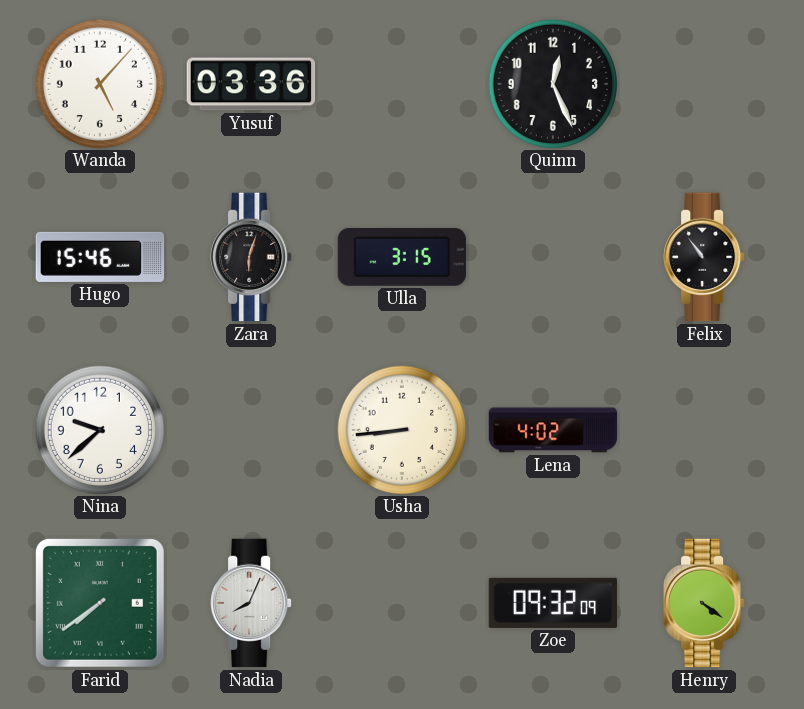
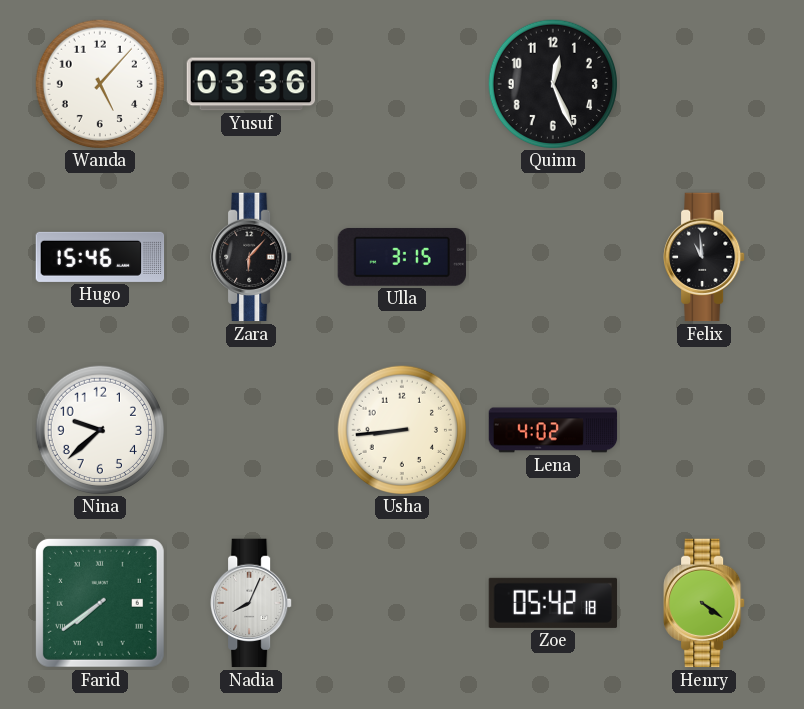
Zara: 6:03 -> 6:07
Felix: 10:54 -> 10:59
Zoe: 09:32 -> 05:42
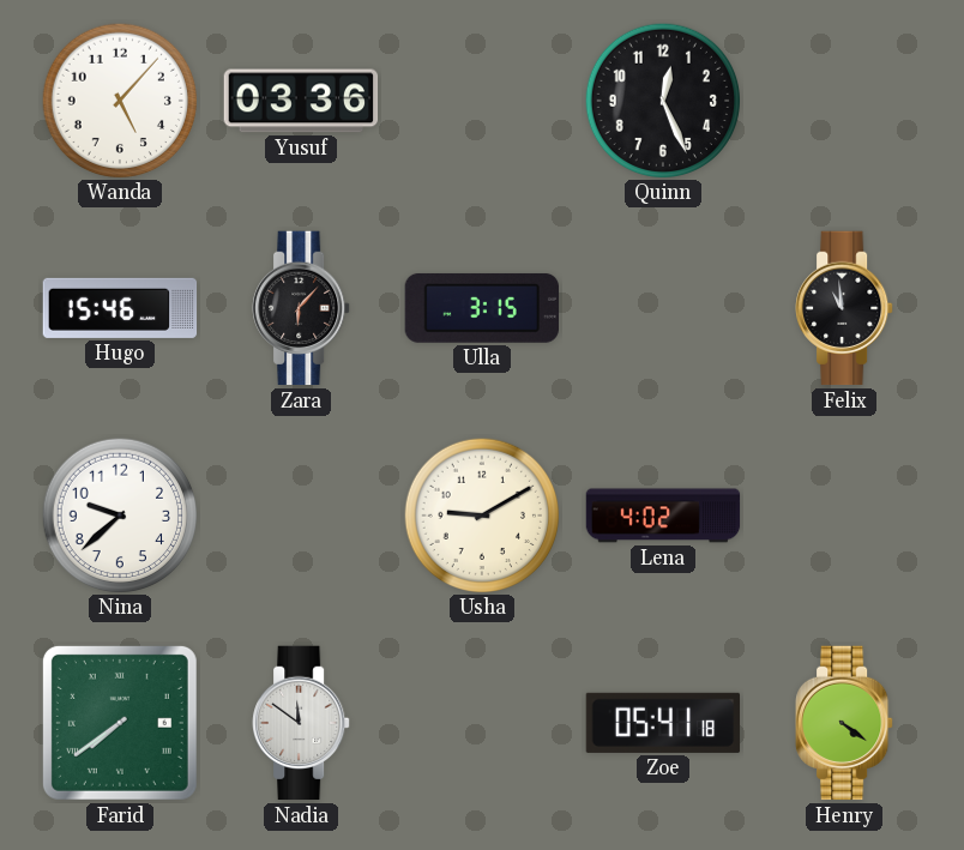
Usha: 8:44 -> 9:10
Nadia: 8:04 -> 11:51
Zoe: 05:42 -> 05:41
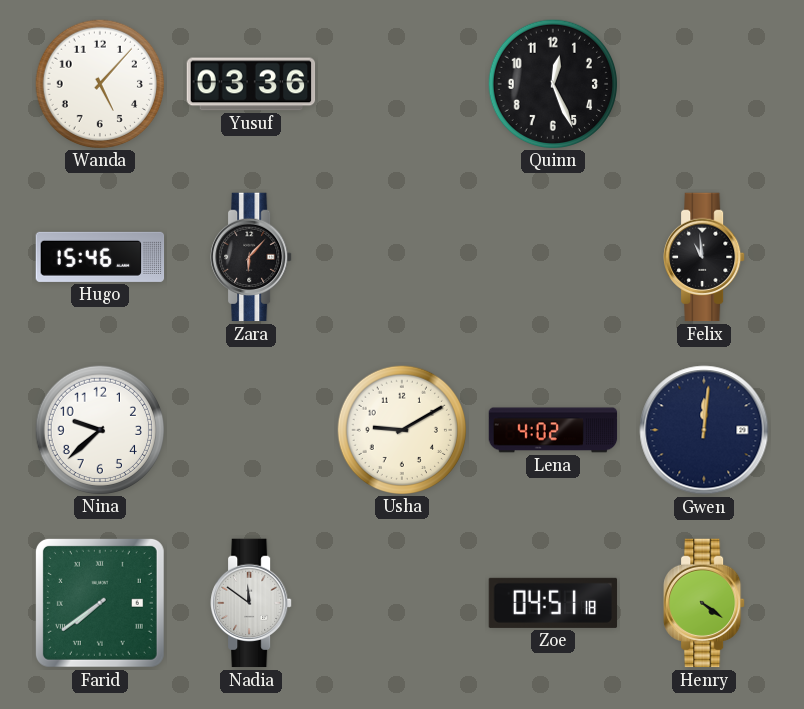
Ulla: 3:15 -> none
Gwen: none -> 12:01
Zoe: 05:41 -> 04:51
